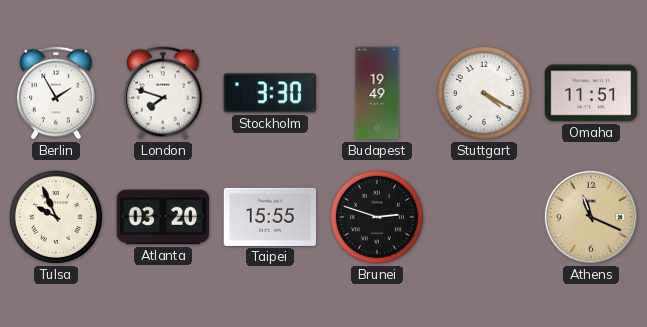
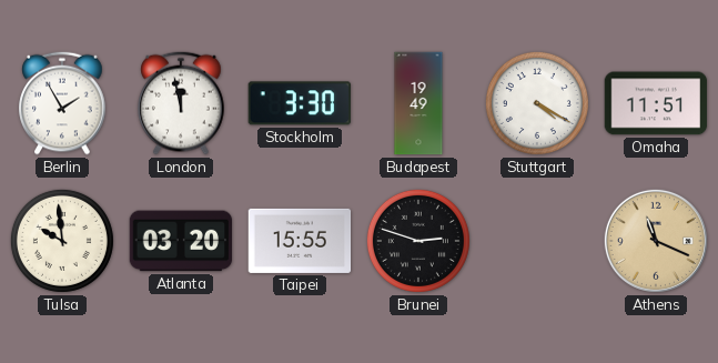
London: 7:48 -> 11:58
Tulsa: 9:56 -> 9:59
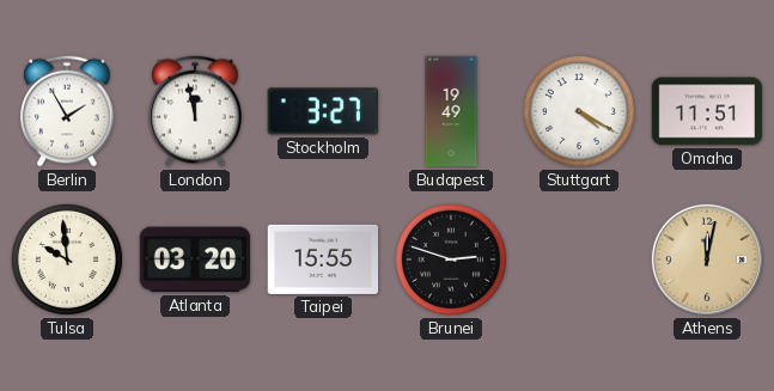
Stockholm: 3:30 -> 3:27
Athens: 11:19 -> 12:02
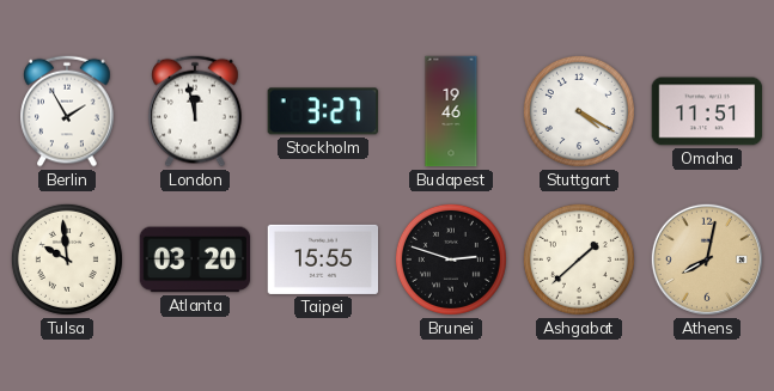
Budapest: 19:49 -> 19:46
Ashgabat: none -> 1:38
Athens: 12:02 -> 8:02
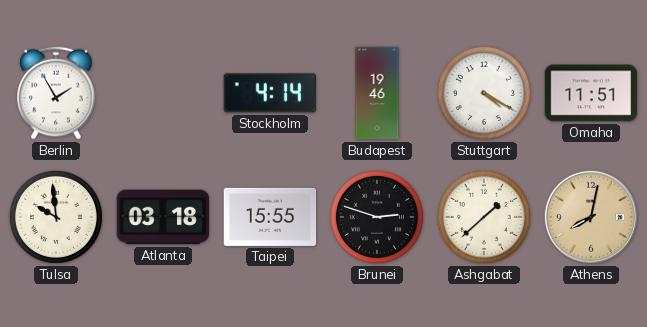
London: 11:58 -> none
Stockholm: 3:27 -> 4:14
Atlanta: 03:20 -> 03:18
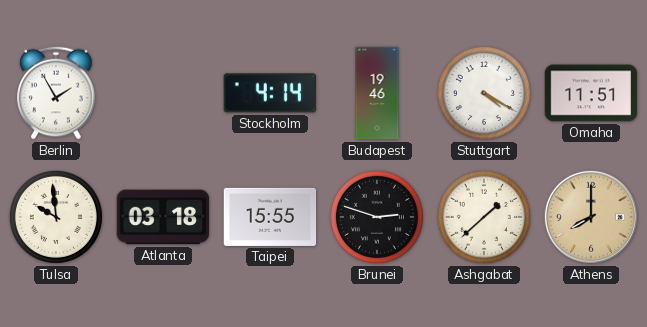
Athens: 8:02 -> 8:00
